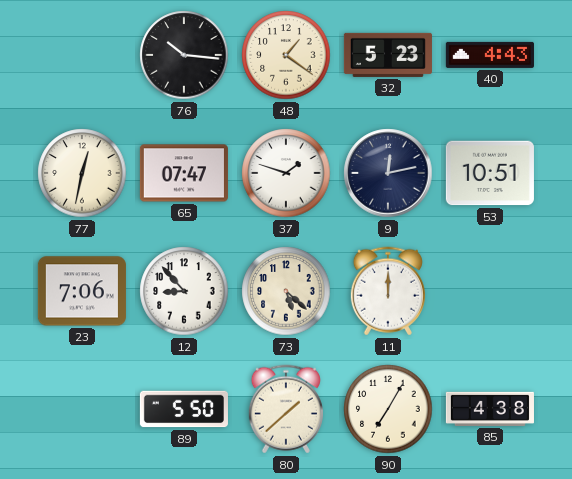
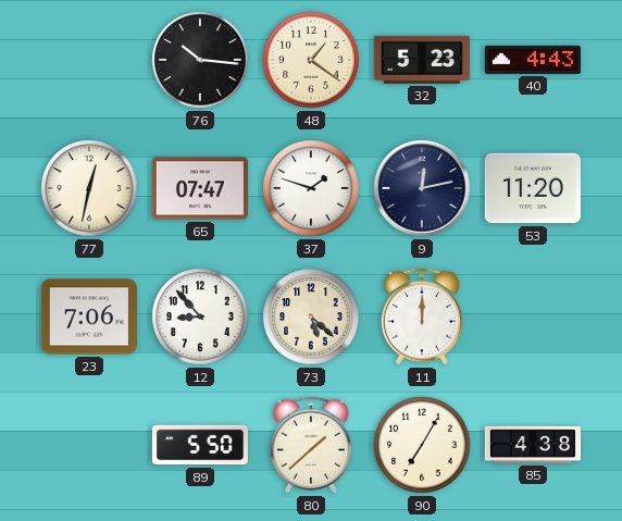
53: 10:51 -> 11:20
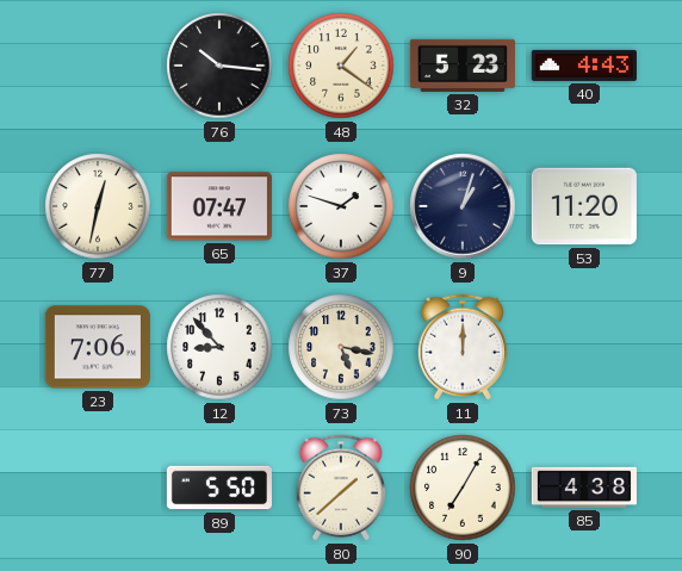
9: 12:13 -> 1:03
73: 5:22 -> 5:17
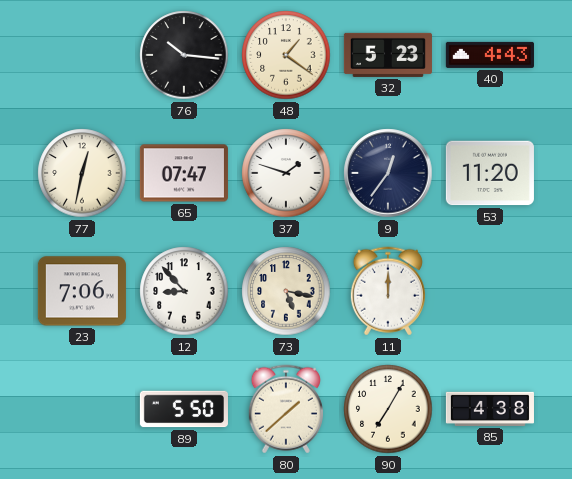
9: 1:03 -> 12:36
